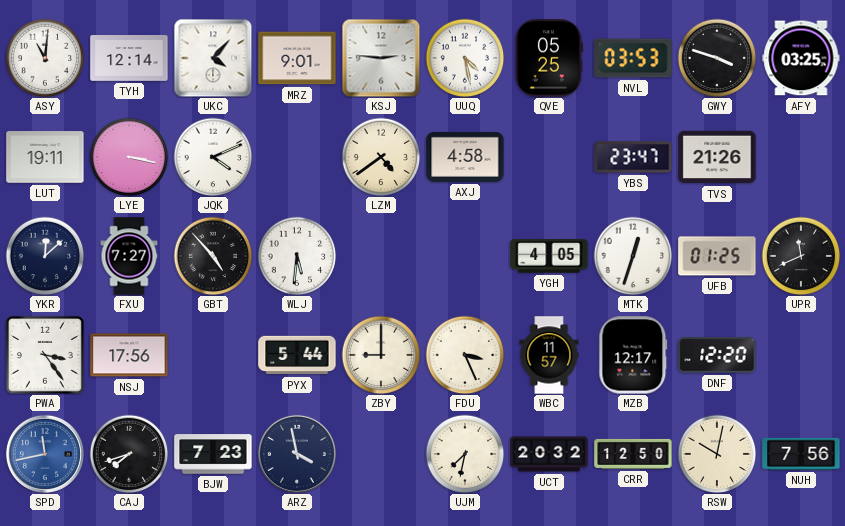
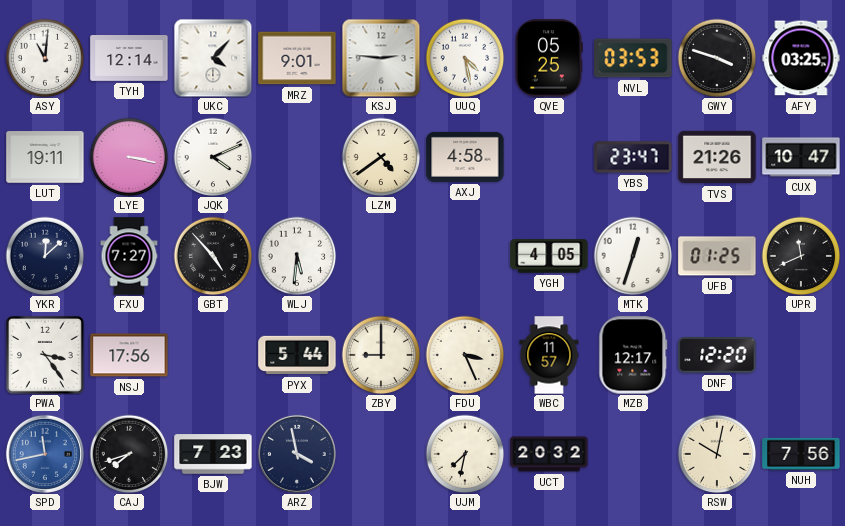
CUX: none -> 10:47
CRR: 12:50 -> none
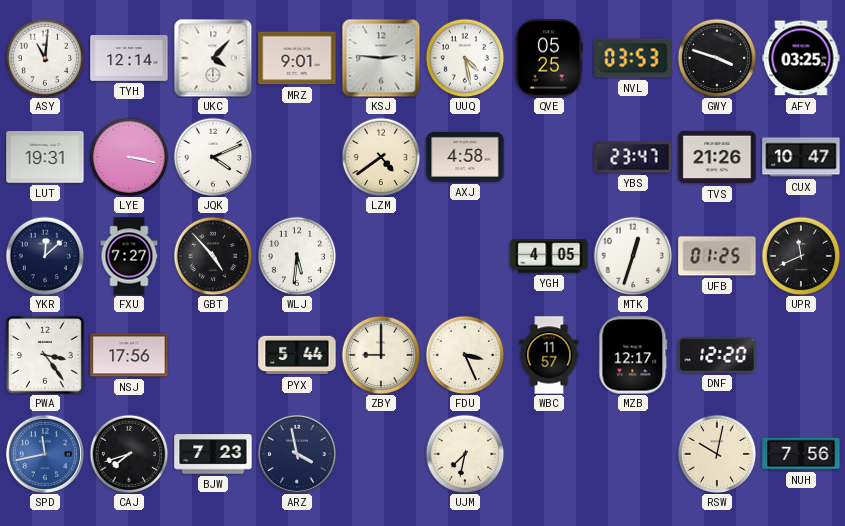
LUT: 19:11 -> 19:31
UCT: 20:32 -> none
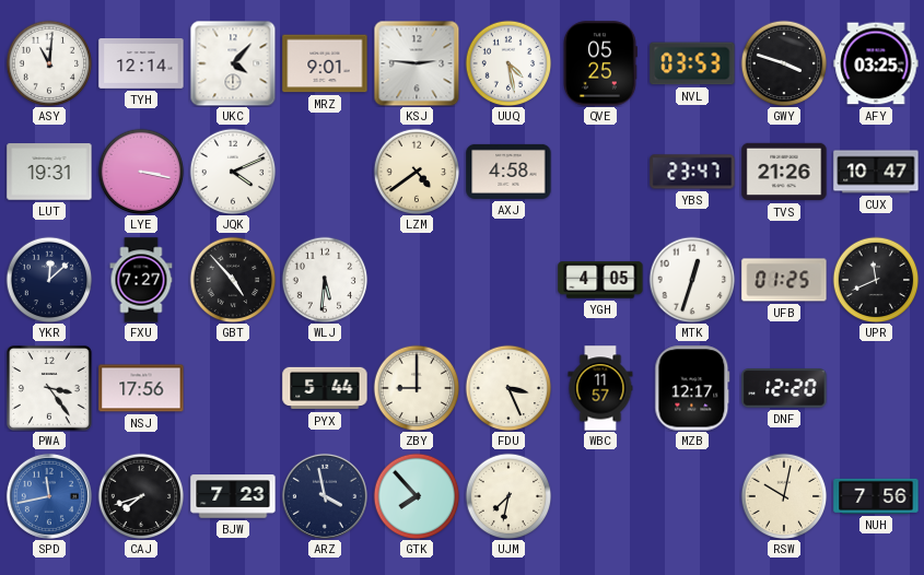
GTK: none -> 7:53
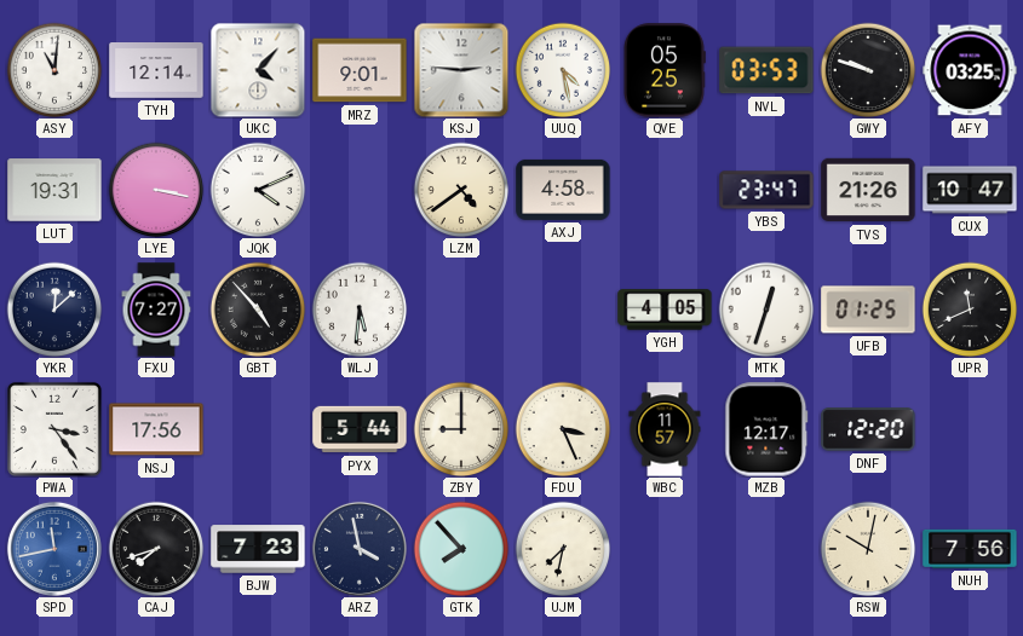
GWY: 3:48 -> 9:48
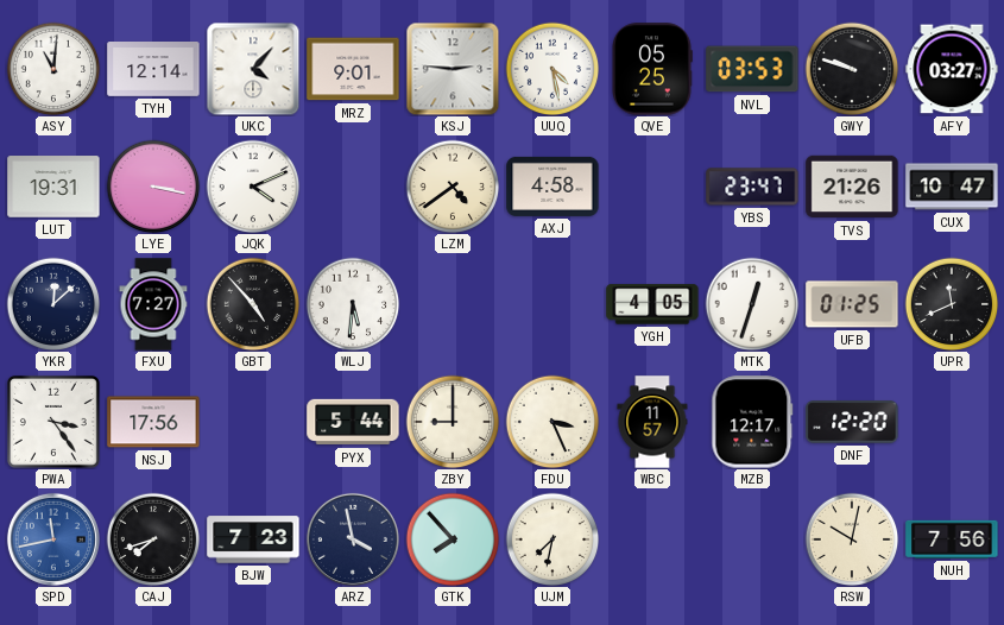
AFY: 03:25 -> 03:27
